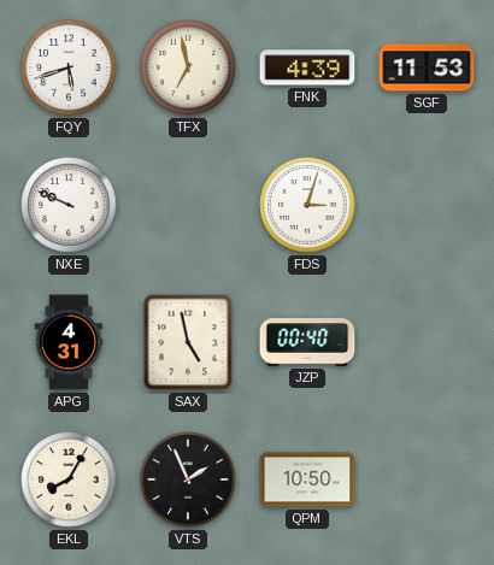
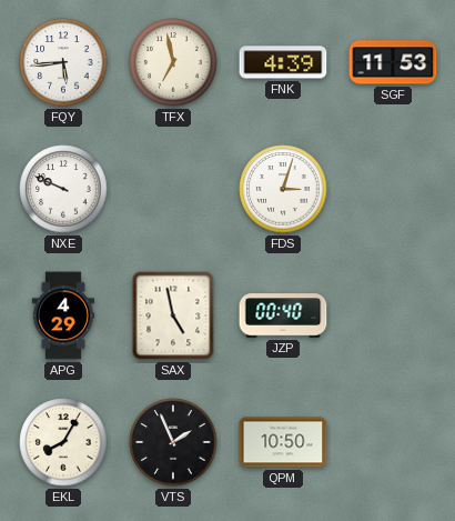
FQY: 5:42 -> 5:44
APG: 4:31 -> 4:29
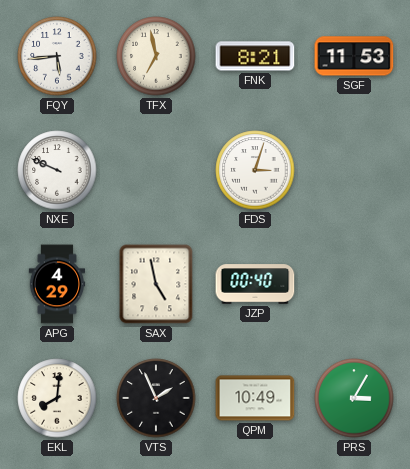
FNK: 4:39 -> 8:21
EKL: 8:05 -> 8:01
QPM: 10:50 -> 10:49
PRS: none -> 3:05
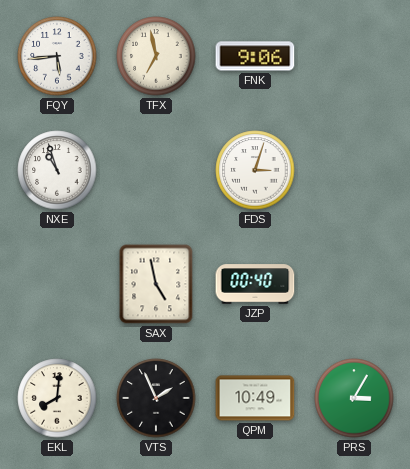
FNK: 8:21 -> 9:06
SGF: 11:53 -> none
NXE: 9:49 -> 10:57
APG: 4:29 -> none
